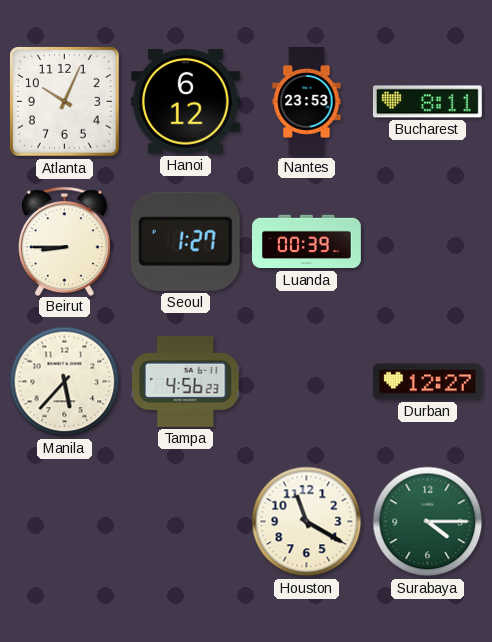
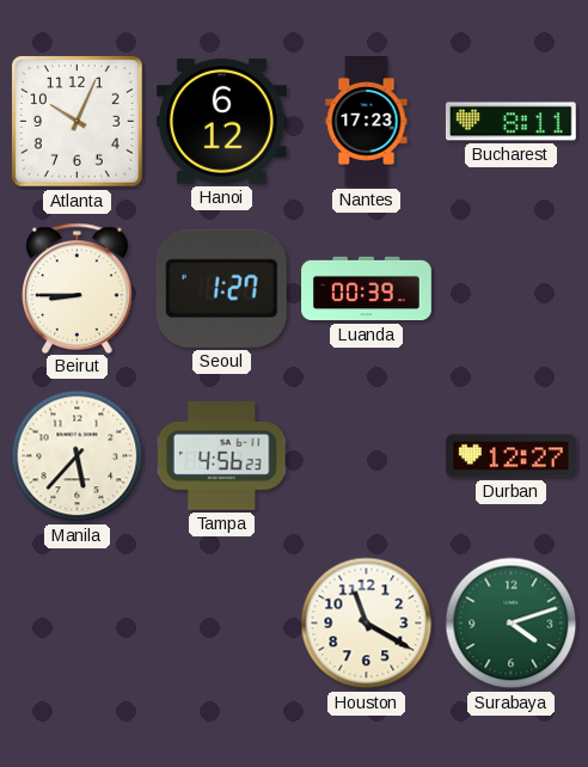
Nantes: 23:53 -> 17:23
Surabaya: 4:15 -> 4:12
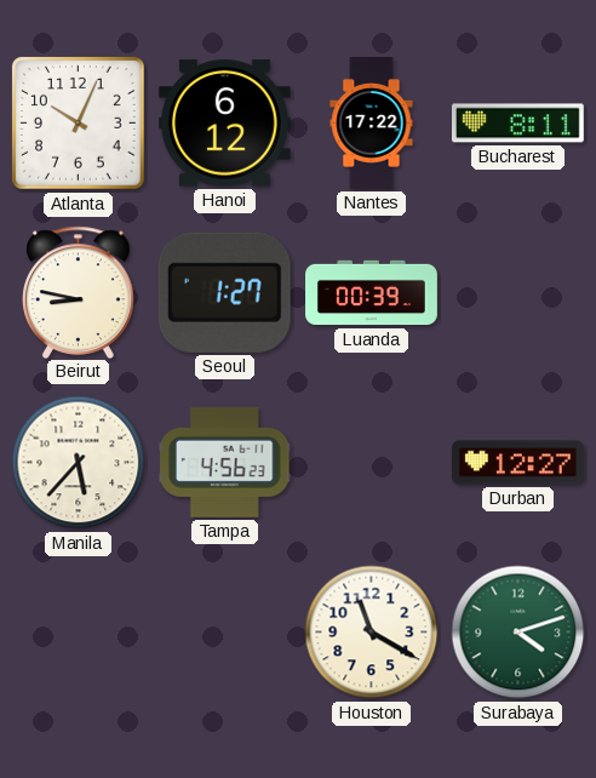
Nantes: 17:23 -> 17:22
Beirut: 8:45 -> 8:47
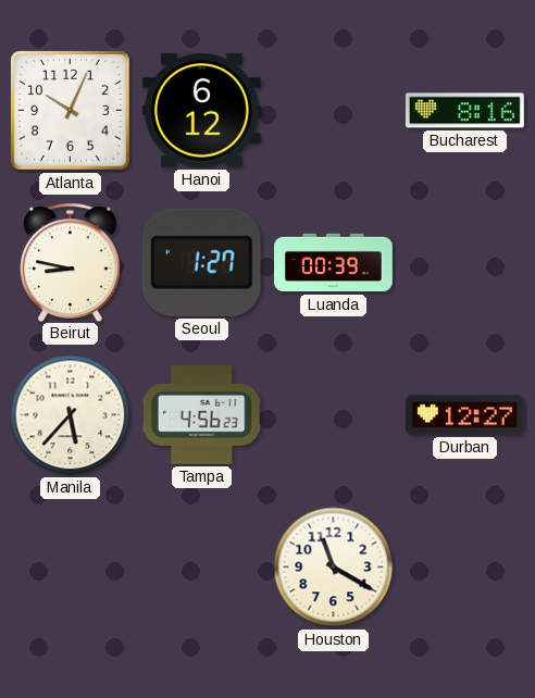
Nantes: 17:22 -> none
Bucharest: 8:11 -> 8:16
Surabaya: 4:12 -> none
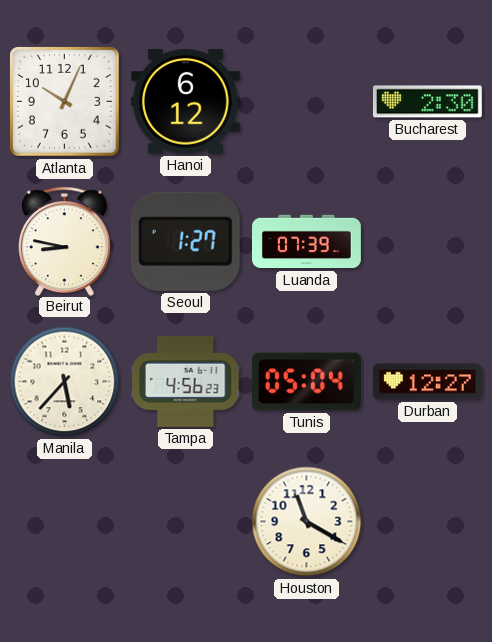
Bucharest: 8:16 -> 2:30
Luanda: 00:39 -> 07:39
Tunis: none -> 05:04
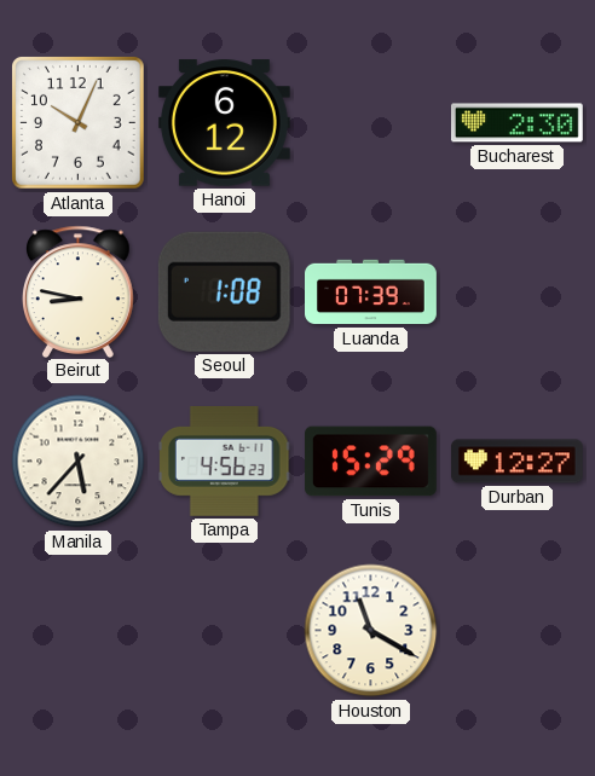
Seoul: 1:27 -> 1:08
Tunis: 05:04 -> 15:29
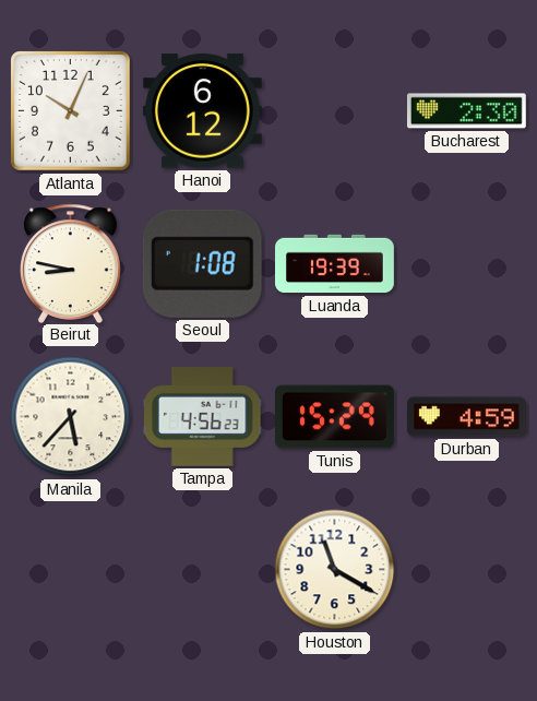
Luanda: 07:39 -> 19:39
Durban: 12:27 -> 4:59
